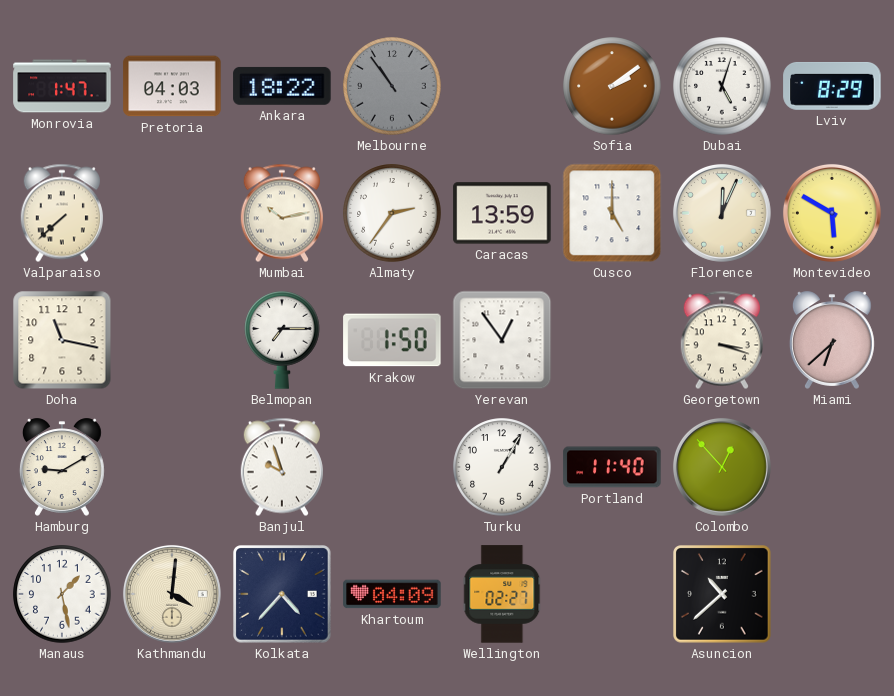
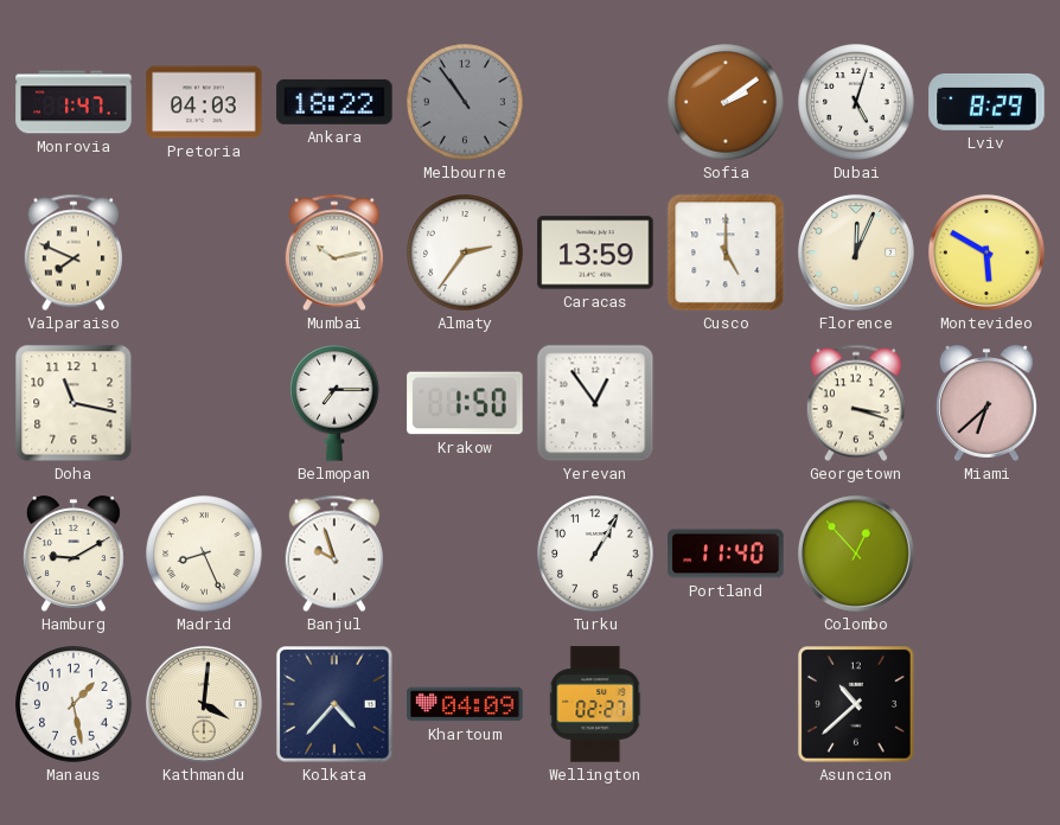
Valparaiso: 7:38 -> 7:49
Madrid: none -> 8:26
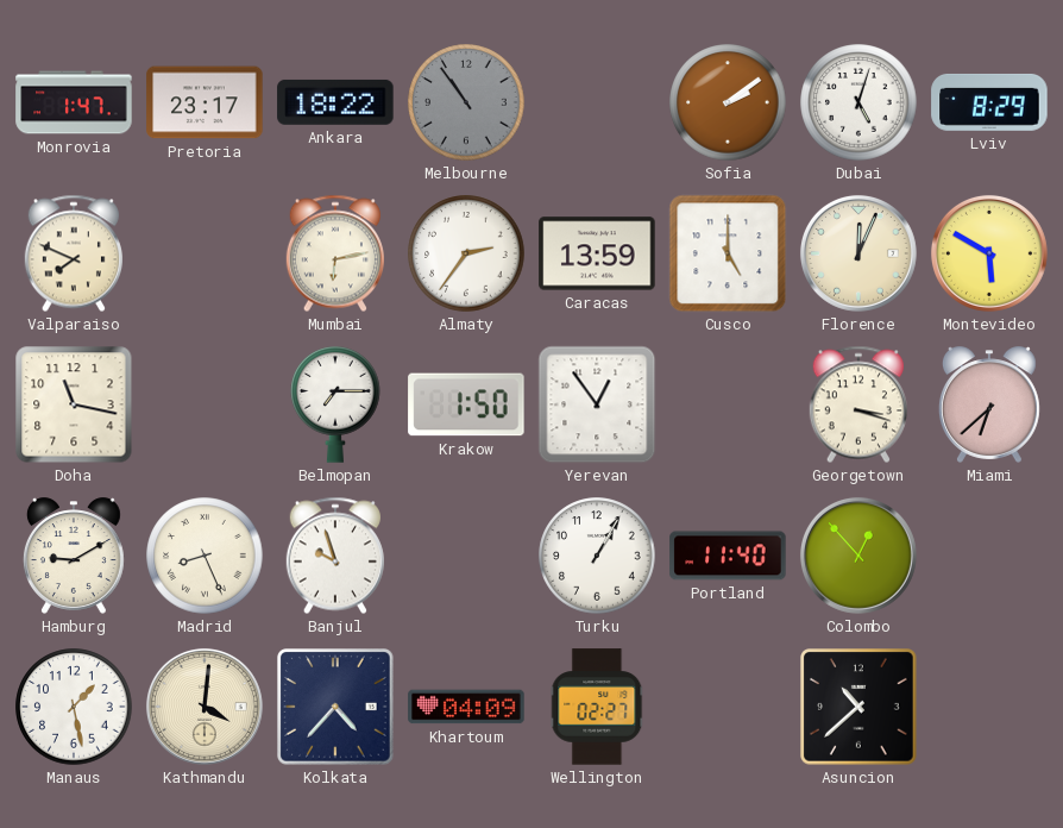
Pretoria: 04:03 -> 23:17
Mumbai: 10:13 -> 6:13
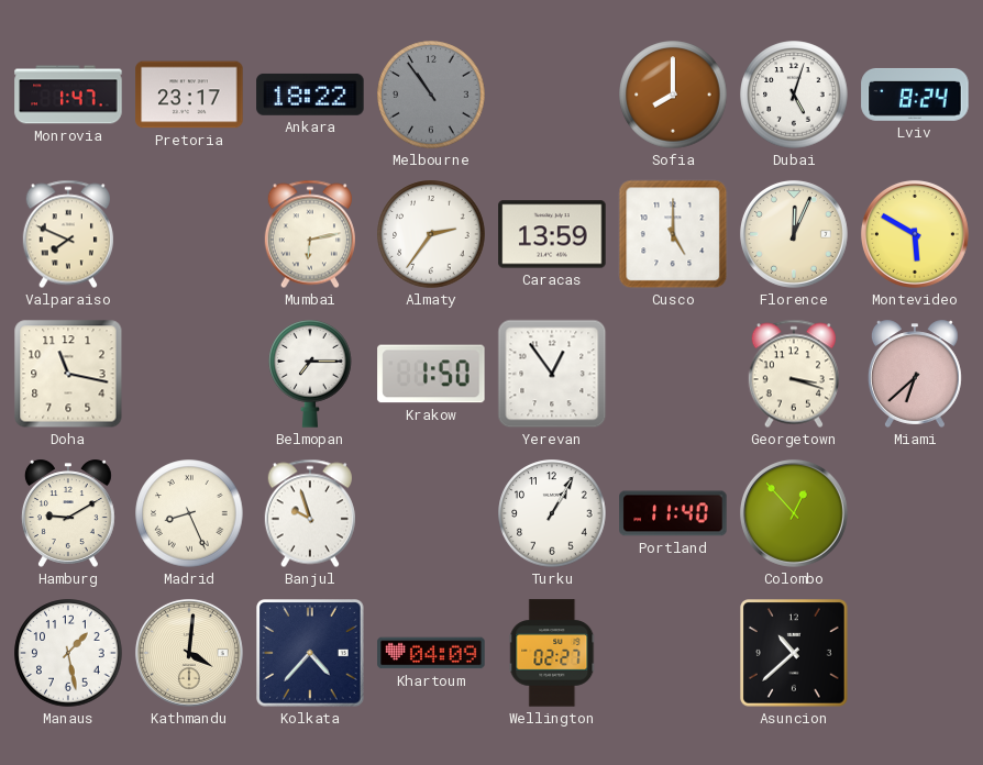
Sofia: 2:09 -> 8:00
Lviv: 8:29 -> 8:24
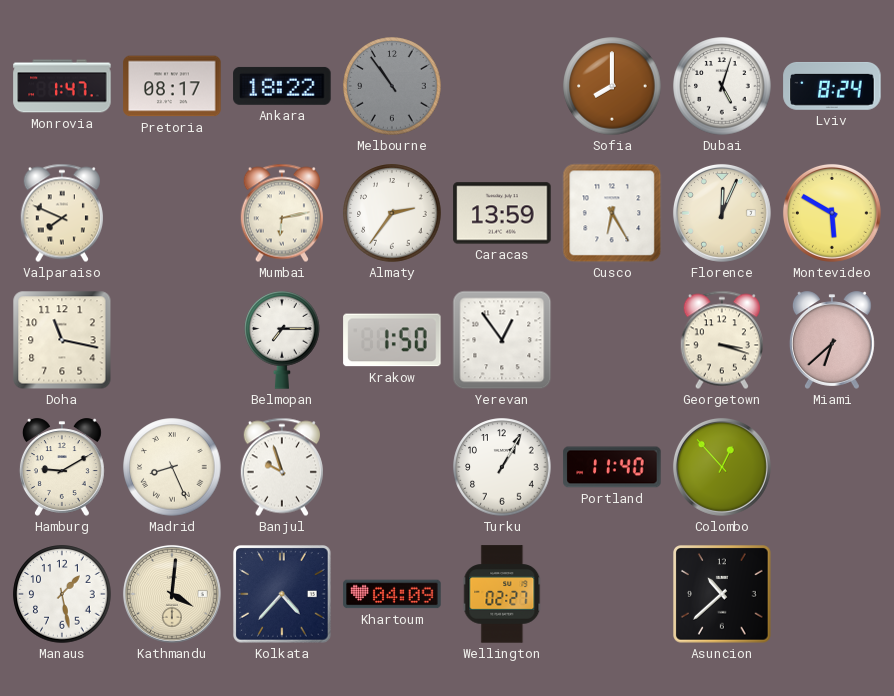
Pretoria: 23:17 -> 08:17
Cusco: 5:00 -> 6:25
